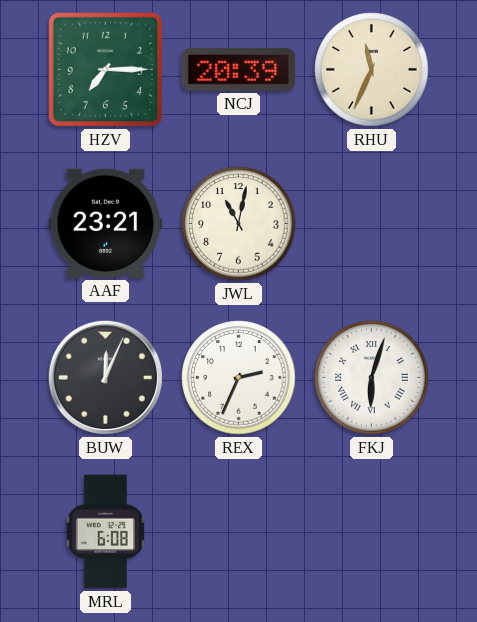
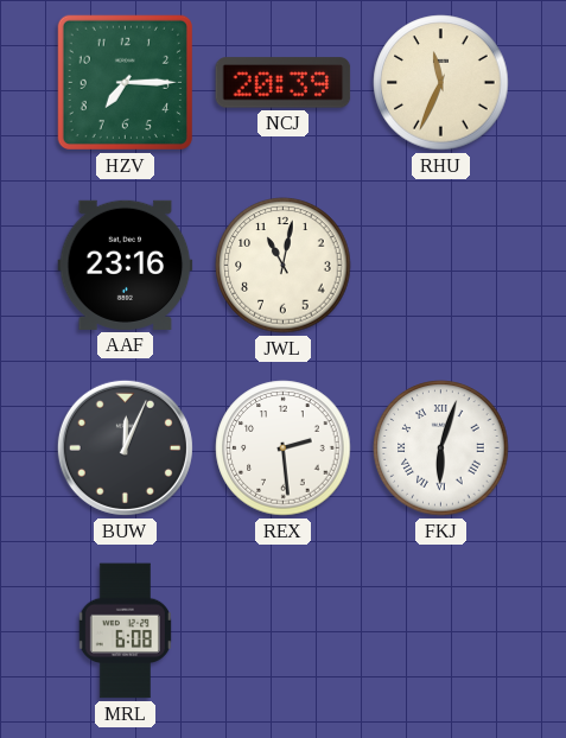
AAF: 23:21 -> 23:16
REX: 2:34 -> 2:29
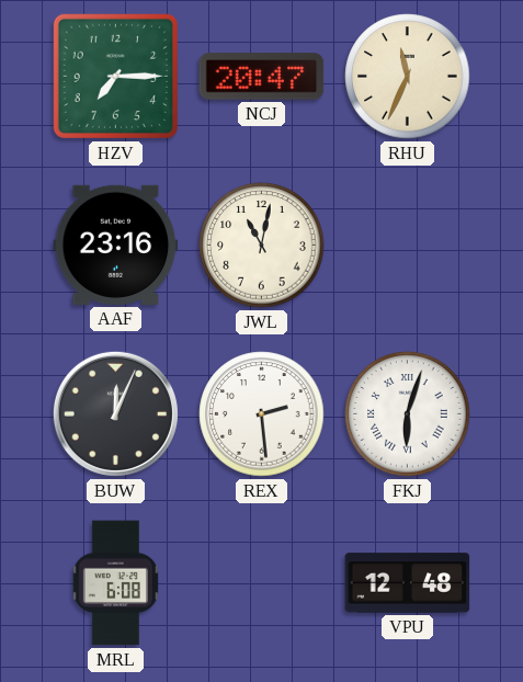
NCJ: 20:39 -> 20:47
VPU: none -> 12:48
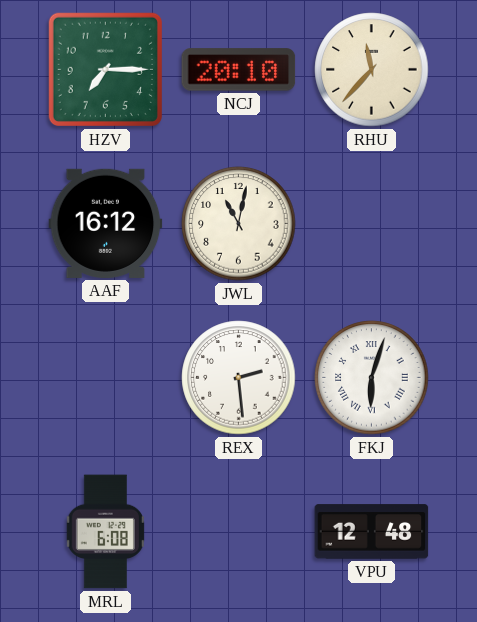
NCJ: 20:47 -> 20:10
RHU: 11:34 -> 11:37
AAF: 23:16 -> 16:12
BUW: 12:04 -> none
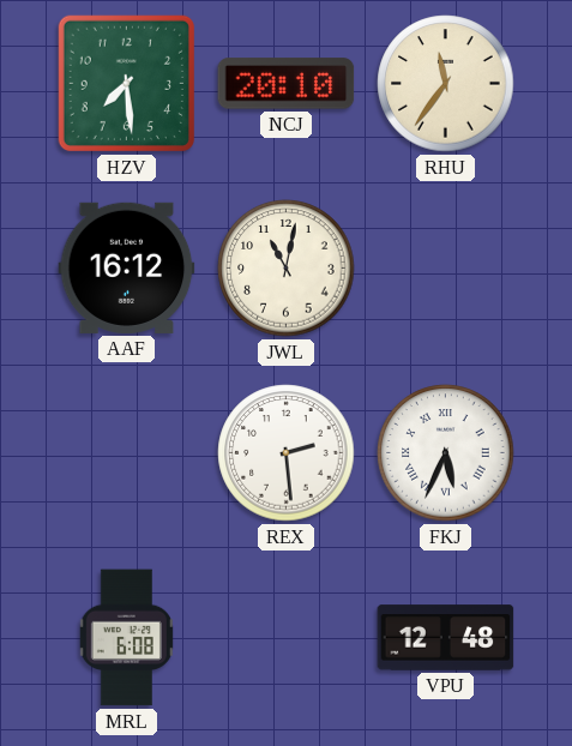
HZV: 7:15 -> 7:29
RHU: 11:37 -> 11:36
FKJ: 6:03 -> 5:34
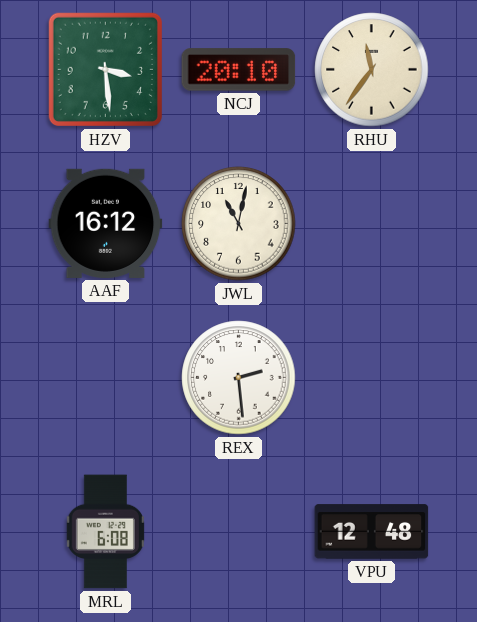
HZV: 7:29 -> 3:29
FKJ: 5:34 -> none
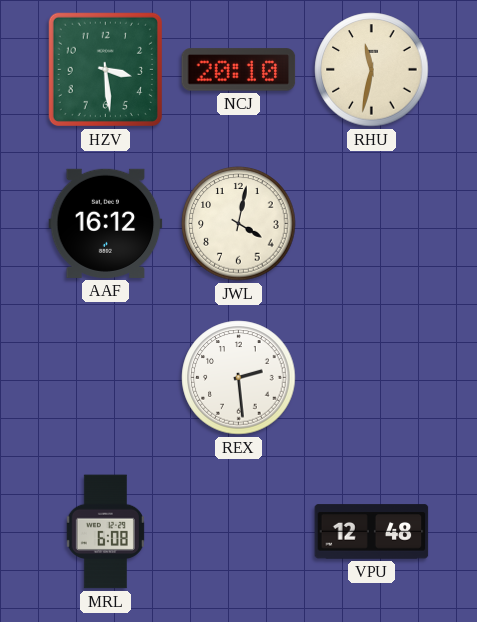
RHU: 11:36 -> 11:32
JWL: 11:02 -> 4:02
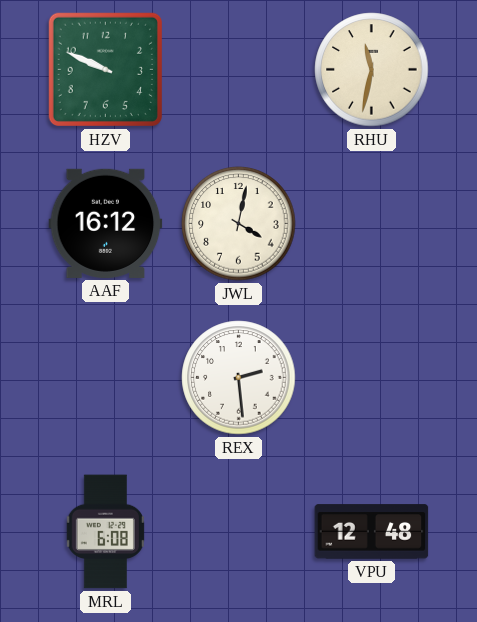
HZV: 3:29 -> 9:49
NCJ: 20:10 -> none
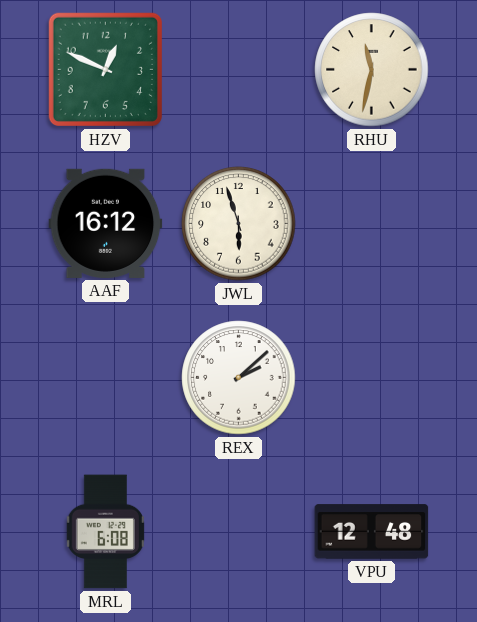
HZV: 9:49 -> 12:49
JWL: 4:02 -> 5:57
REX: 2:29 -> 2:08
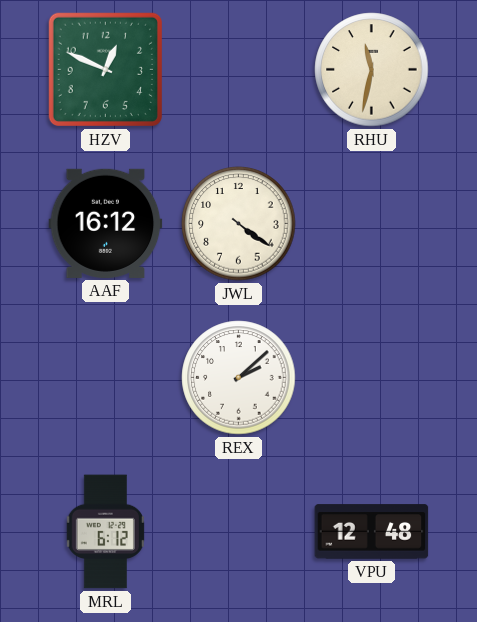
JWL: 5:57 -> 4:21
MRL: 6:08 -> 6:12
